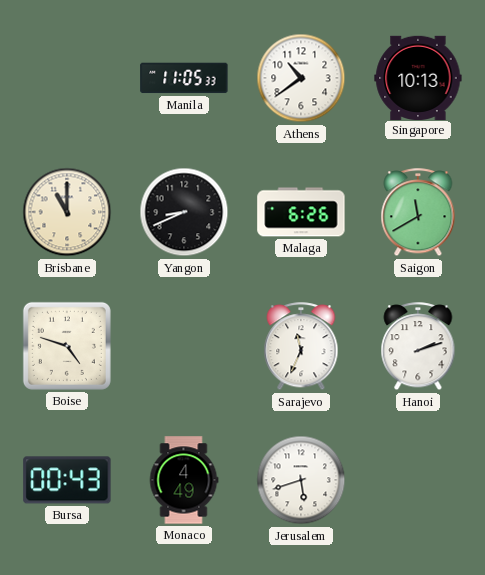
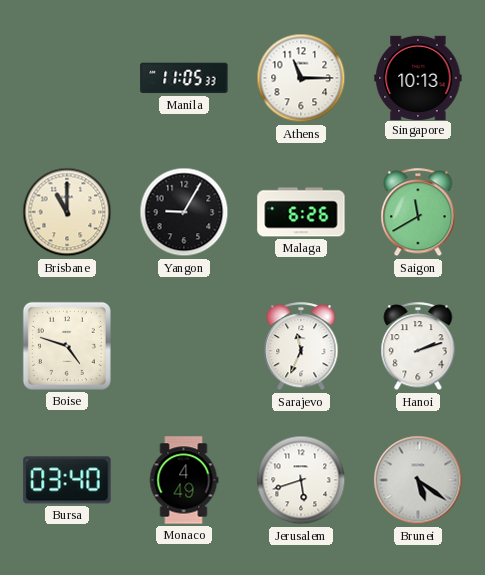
Athens: 10:39 -> 11:15
Yangon: 8:41 -> 9:05
Bursa: 00:43 -> 03:40
Brunei: none -> 5:21
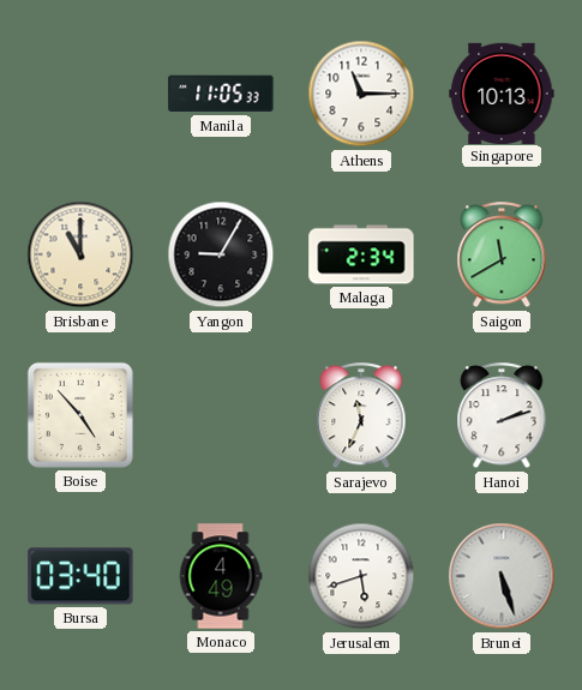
Malaga: 6:26 -> 2:34
Boise: 4:48 -> 4:53
Brunei: 5:21 -> 5:27
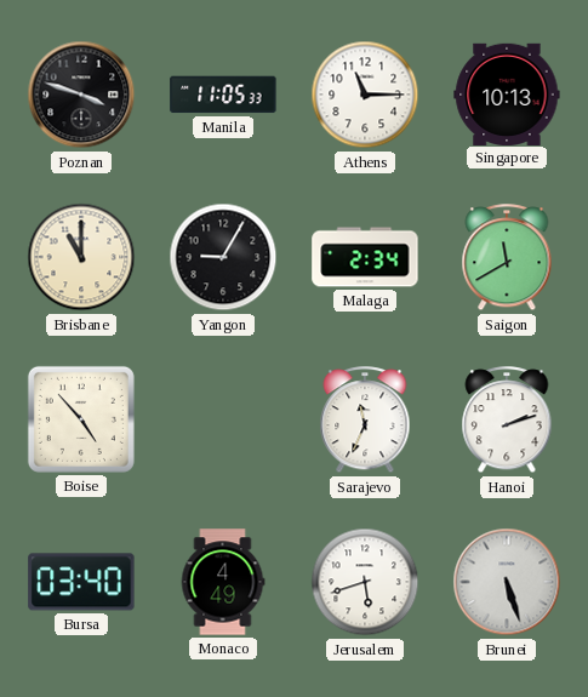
Poznan: none -> 3:48
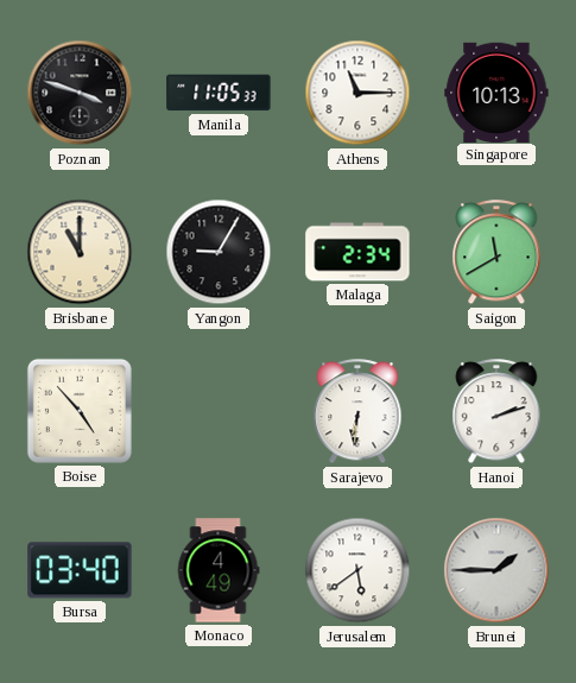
Sarajevo: 11:34 -> 6:31
Jerusalem: 5:42 -> 5:39
Brunei: 5:27 -> 1:45
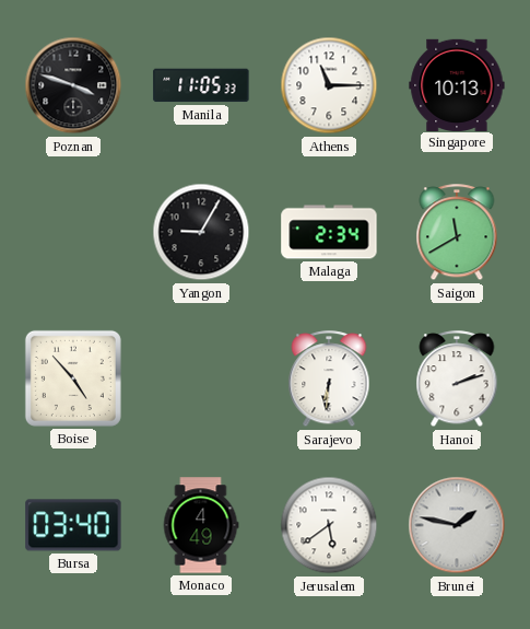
Brisbane: 11:00 -> none
Brunei: 1:45 -> 1:47
